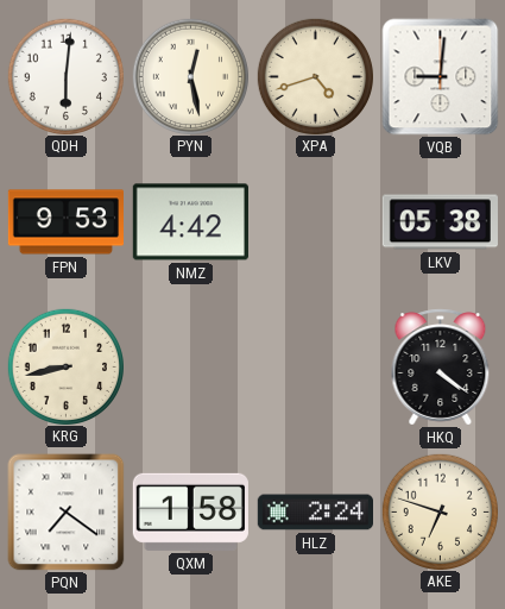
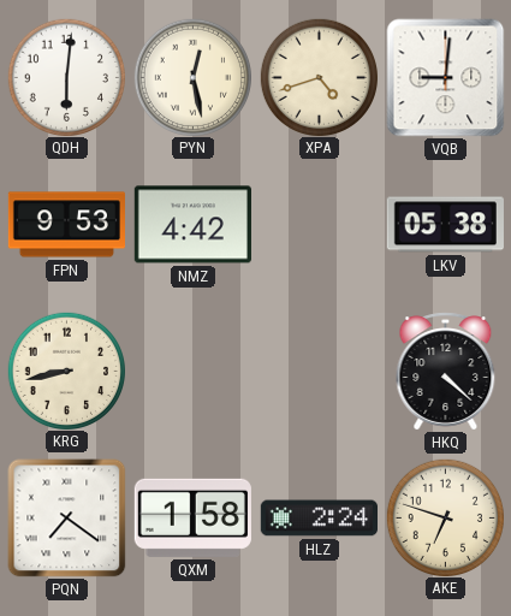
HKQ: 4:21 -> 4:22
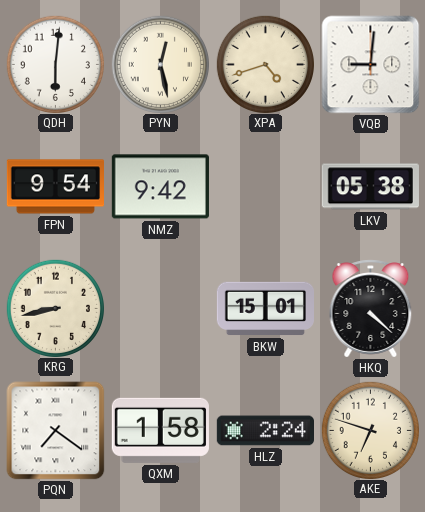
FPN: 9:53 -> 9:54
NMZ: 4:42 -> 9:42
BKW: none -> 15:01
